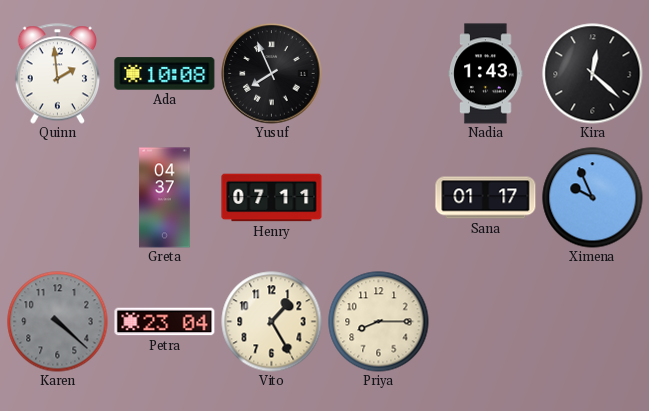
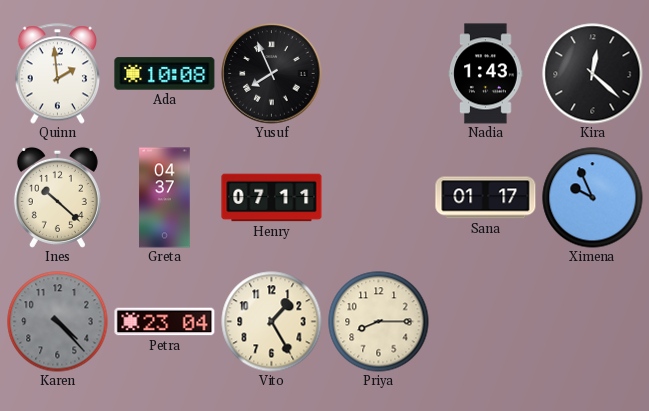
Ines: none -> 10:22
Karen: 4:22 -> 4:23
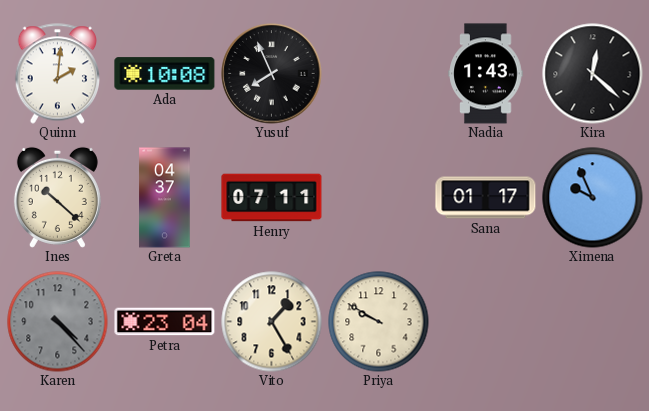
Quinn: 1:59 -> 2:01
Priya: 8:15 -> 9:50
